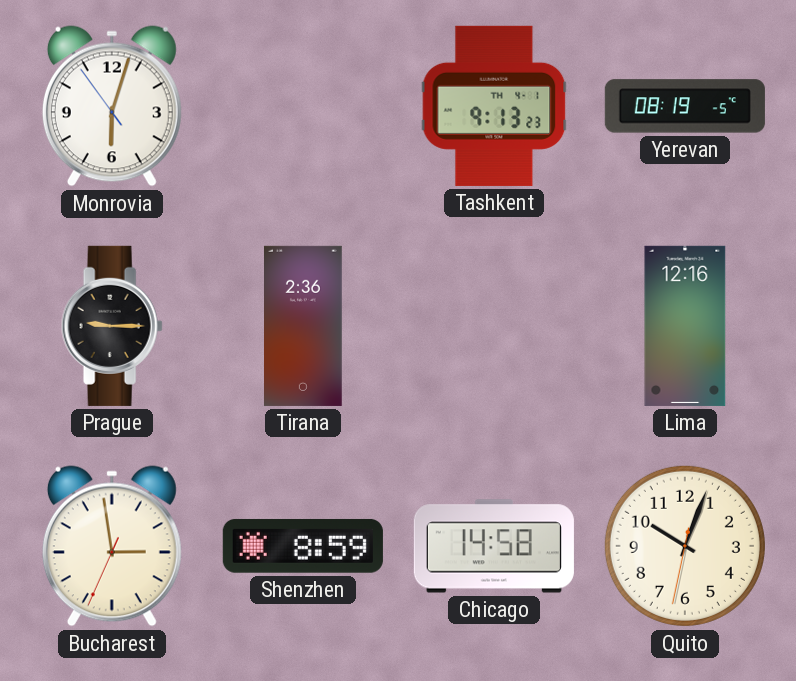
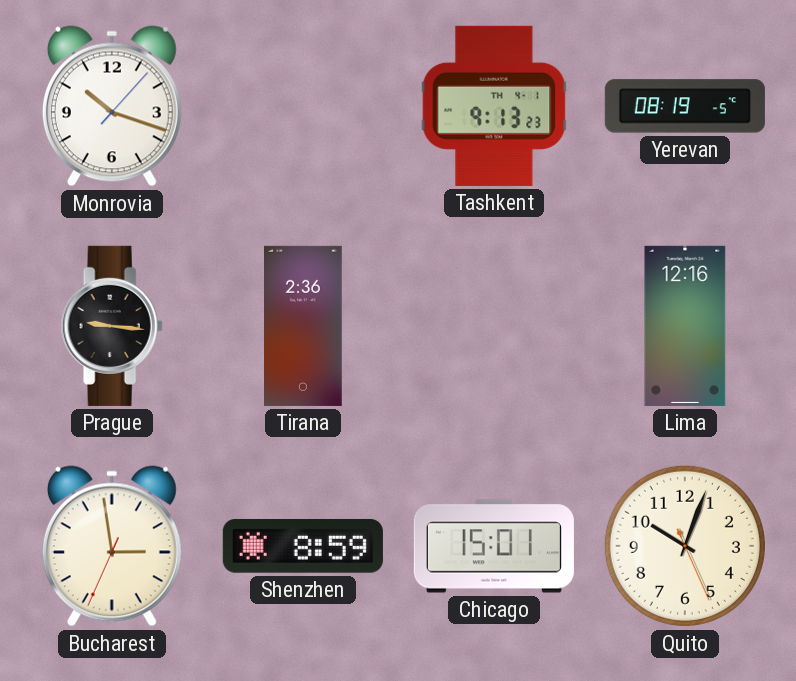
Monrovia: 6:02 -> 10:18
Prague: 9:15 -> 9:16
Chicago: 14:58 -> 15:01
Quito: 10:03:32 -> 10:03:26
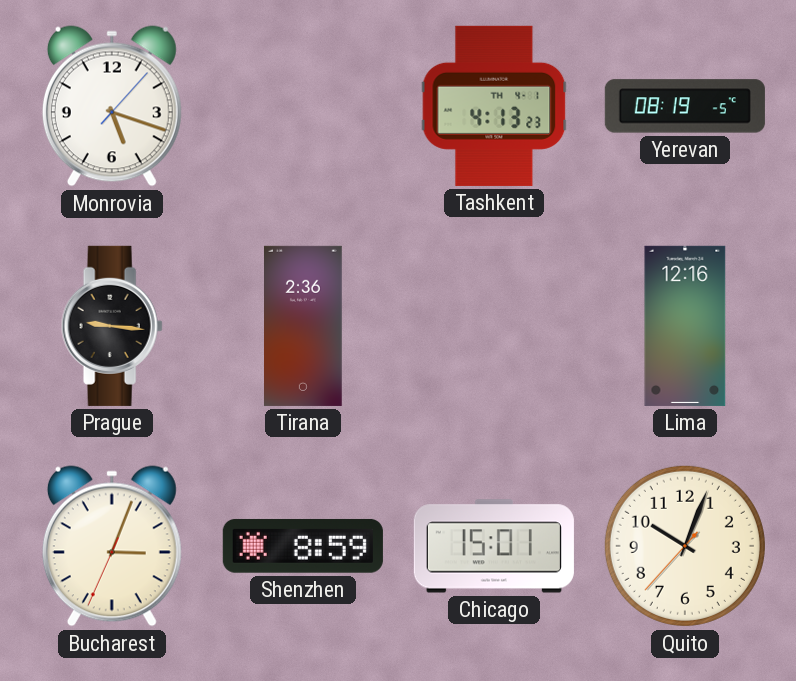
Monrovia: 10:18 -> 5:18
Tashkent: 9:13 -> 4:13
Bucharest: 2:58 -> 3:03
Quito: 10:03:26 -> 10:03:37
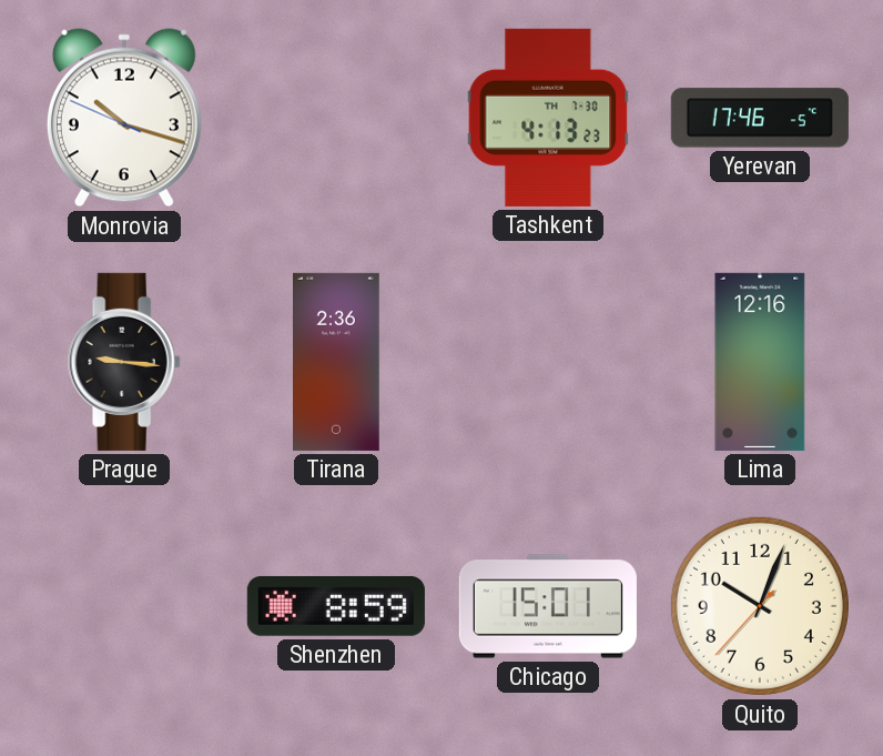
Monrovia: 5:18 -> 10:17
Tashkent date: TH 4-1 -> TH 7-30
Yerevan: 08:19 -> 17:46
Bucharest: 3:03 -> none
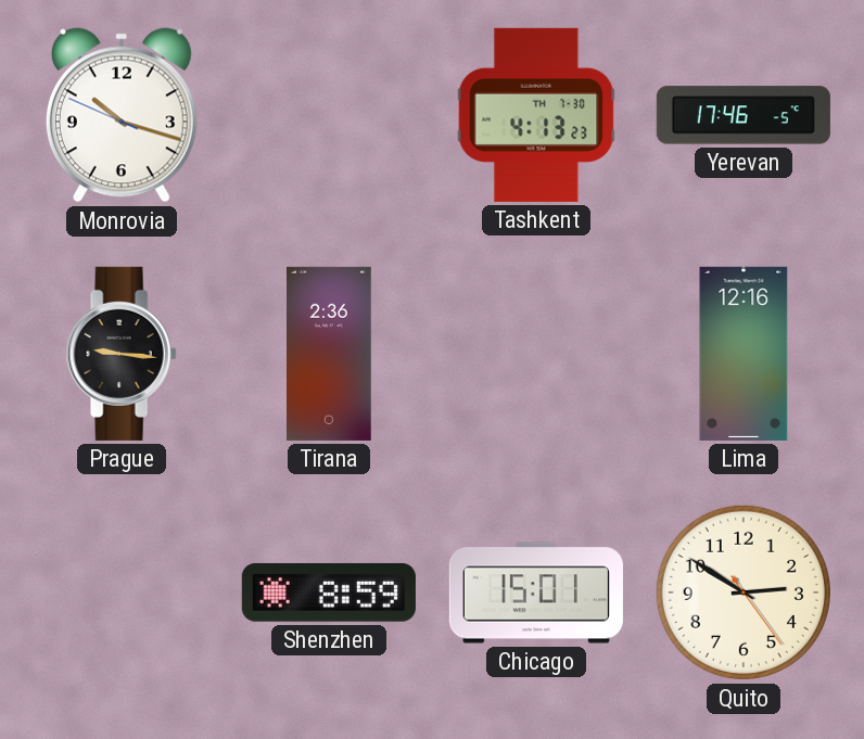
Quito: 10:03 -> 2:50
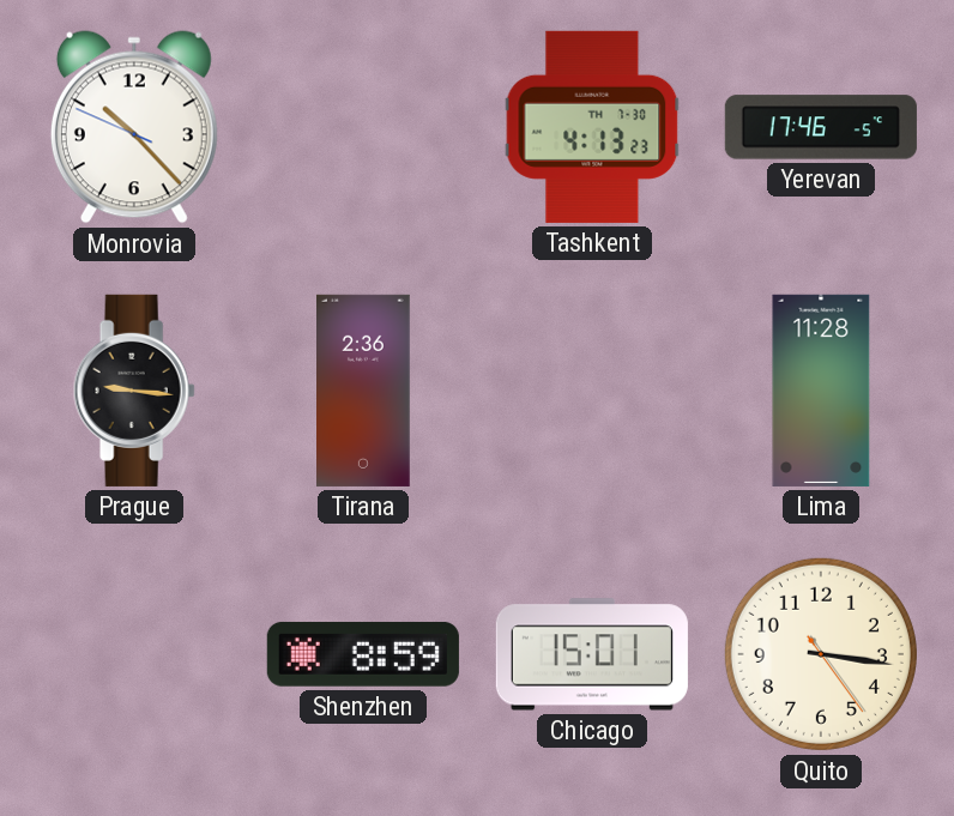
Monrovia: 10:17 -> 10:22
Lima: 12:16 -> 11:28
Quito: 2:50 -> 3:16
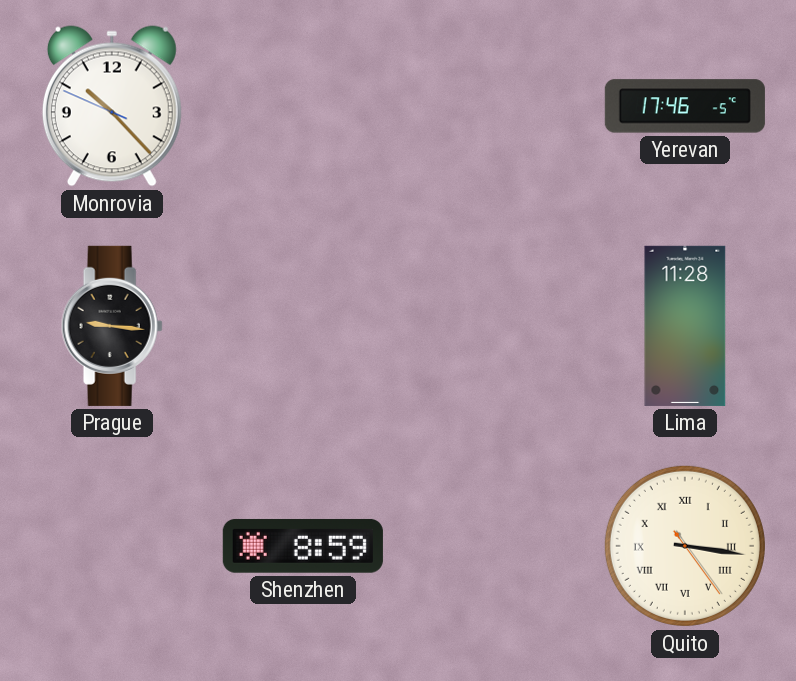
Tashkent: 4:13 -> none
Tirana: 2:36 -> none
Chicago: 15:01 -> none
Quito numerals: Arabic -> Roman
